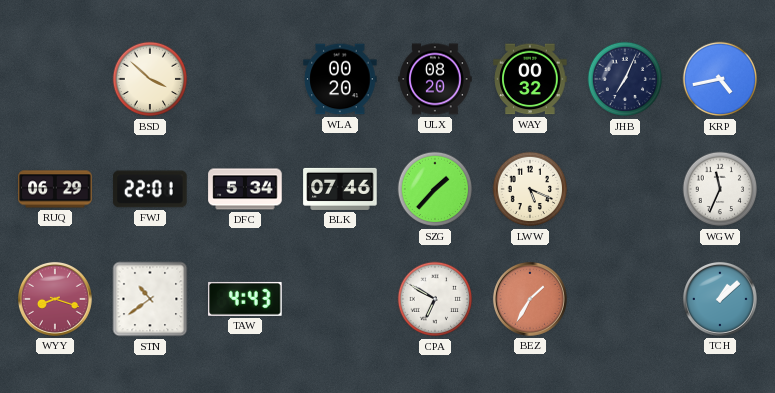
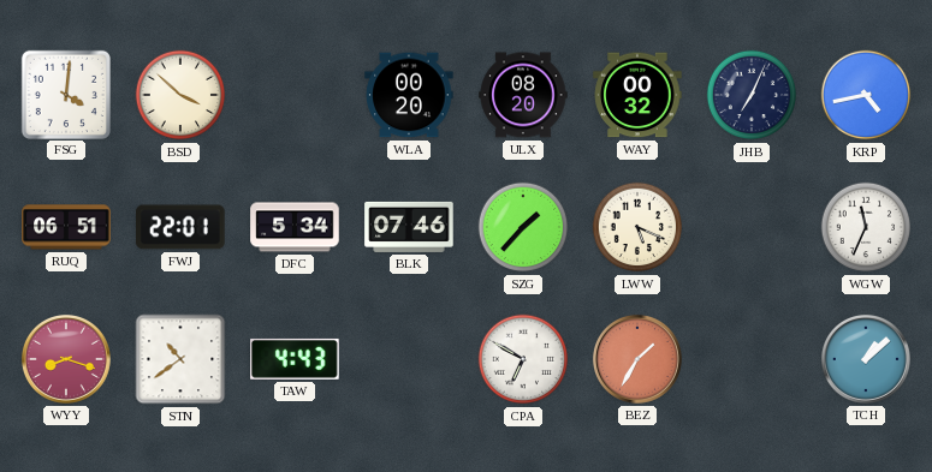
FSG: none -> 4:01
RUQ: 06:29 -> 06:51
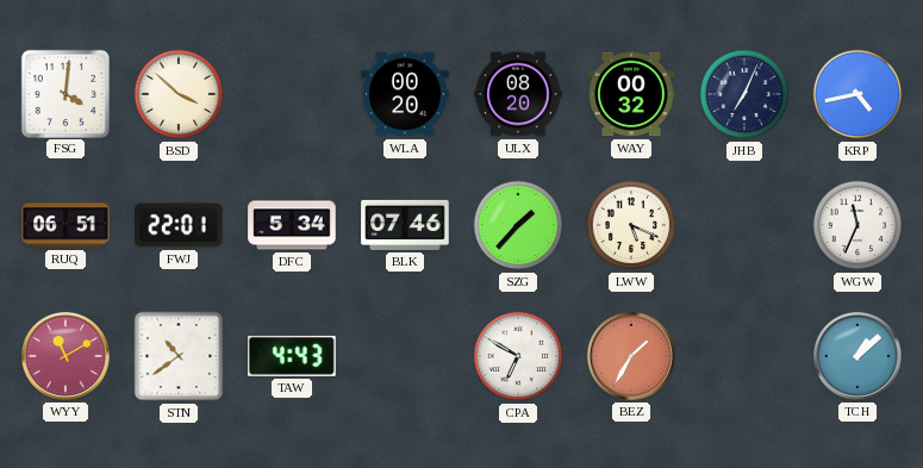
WYY: 8:18 -> 11:10
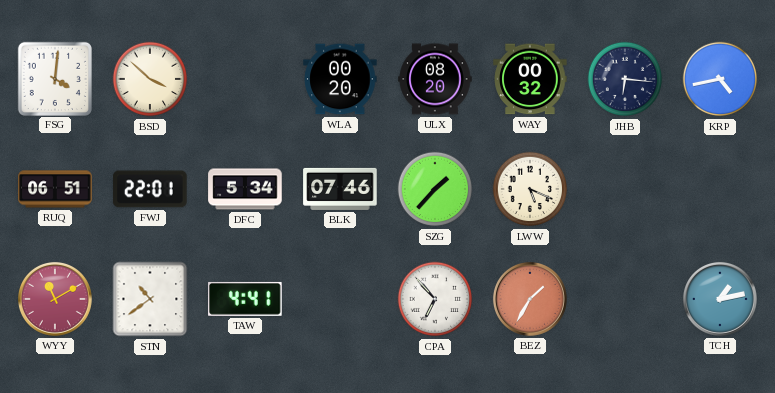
JHB: 7:04 -> 6:16
WGW: 11:34 -> none
TAW: 4:43 -> 4:41
CPA: 6:50 -> 6:53
TCH: 1:08 -> 1:13
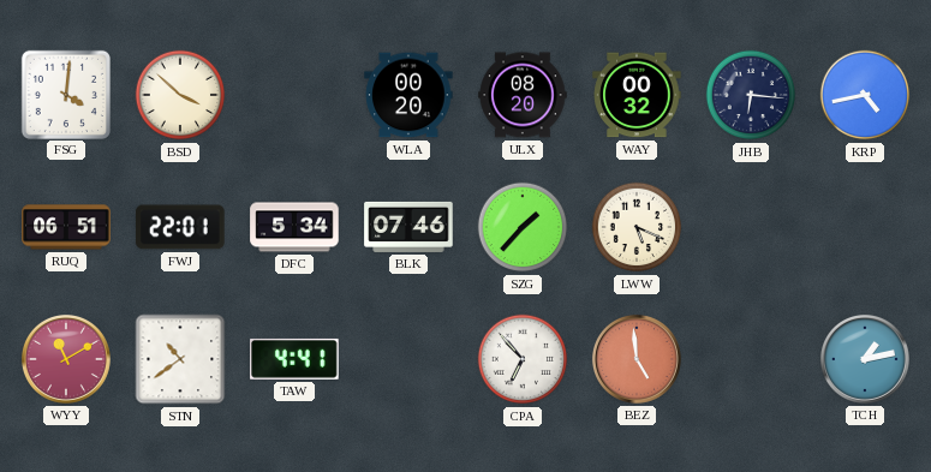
BEZ: 1:35 -> 4:59
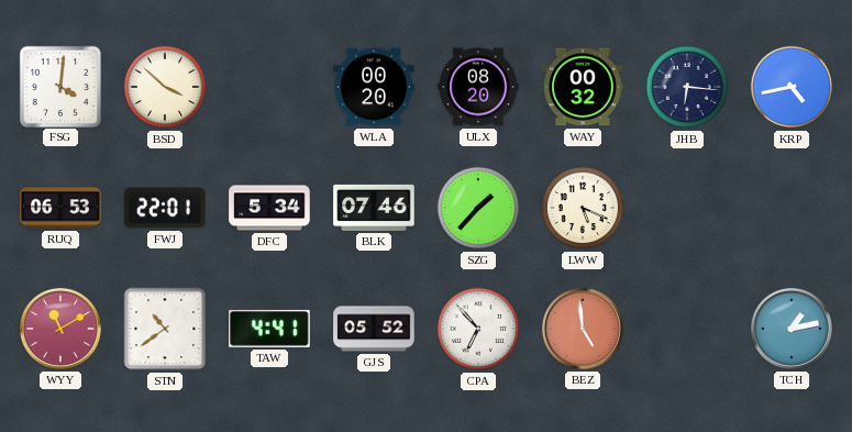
RUQ: 06:51 -> 06:53
GJS: none -> 05:52
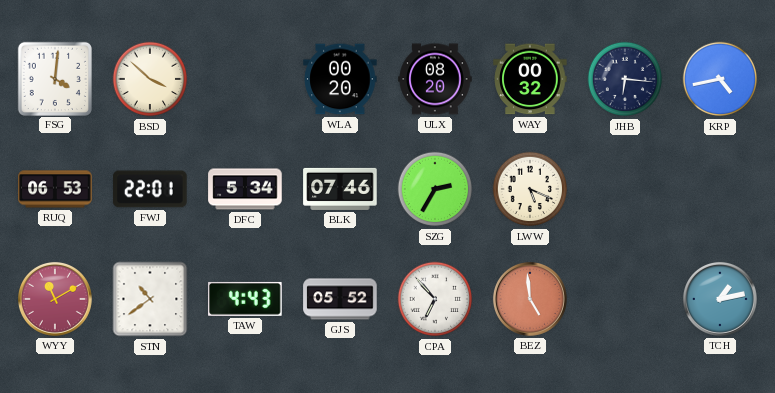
SZG: 1:37 -> 2:35
TAW: 4:41 -> 4:43
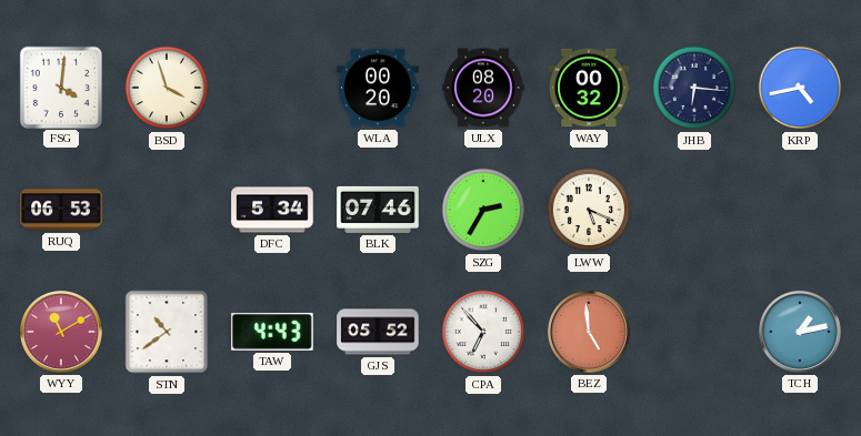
BSD: 3:52 -> 3:57
FWJ: 22:01 -> none
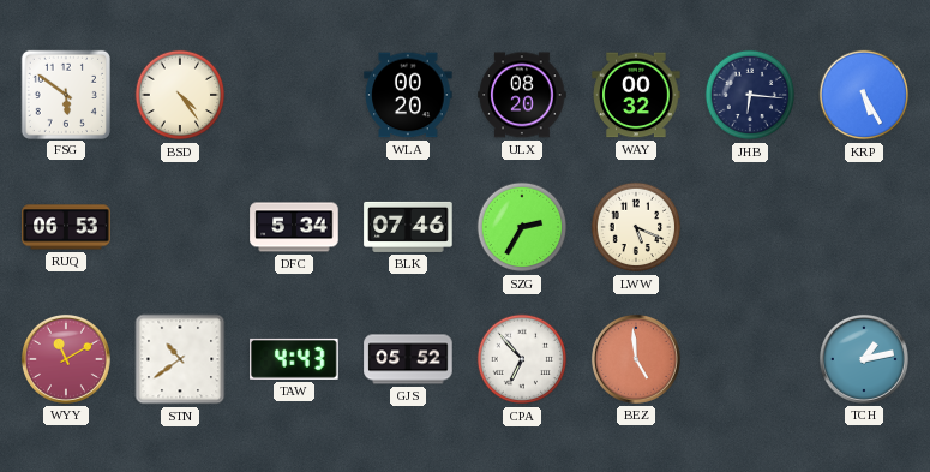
FSG: 4:01 -> 5:51
BSD: 3:57 -> 4:24
KRP: 4:43 -> 5:25
